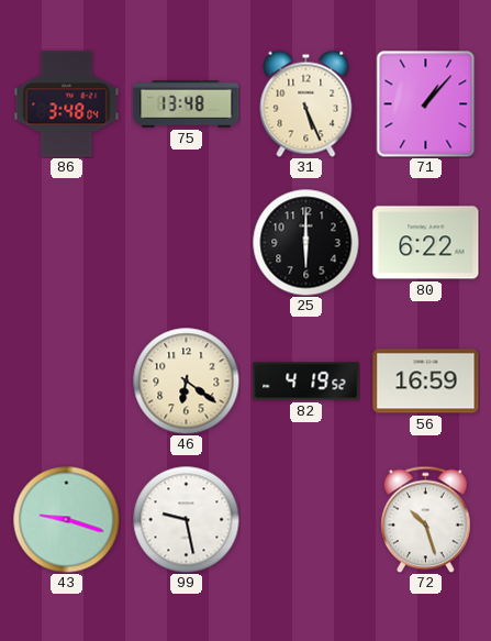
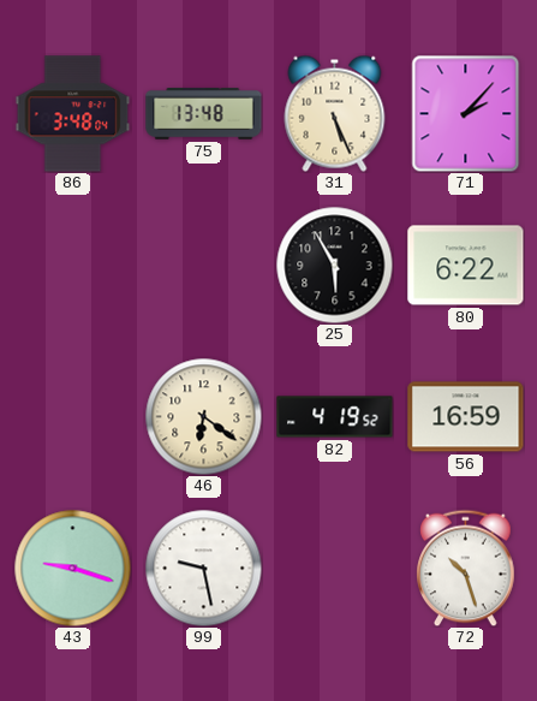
71: 1:07 -> 2:07
25: 6:00 -> 5:55
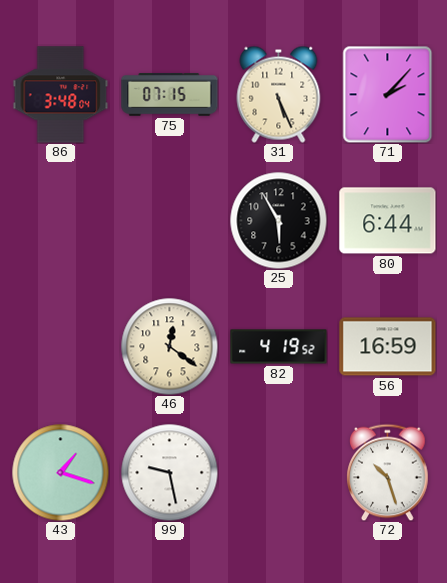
75: 13:48 -> 07:15
80: 6:22 -> 6:44
46: 6:21 -> 12:21
43: 9:18 -> 1:18
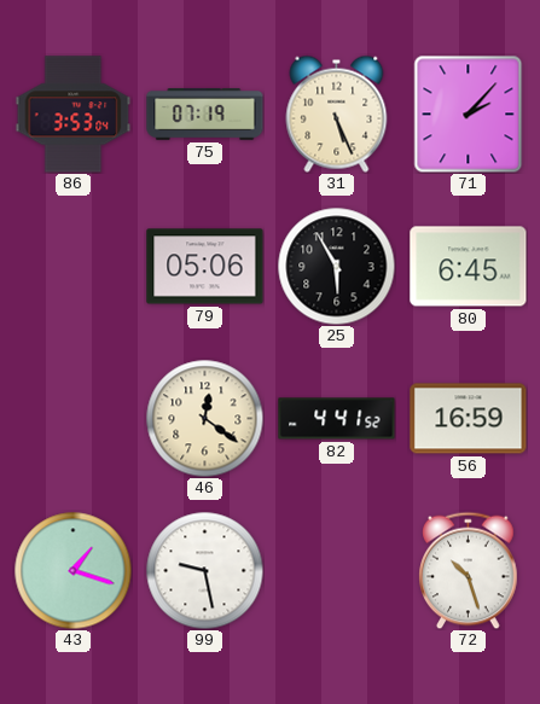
86: 3:48 -> 3:53
75: 07:15 -> 07:19
79: none -> 05:06
80: 6:44 -> 6:45
82: 4:19 -> 4:41
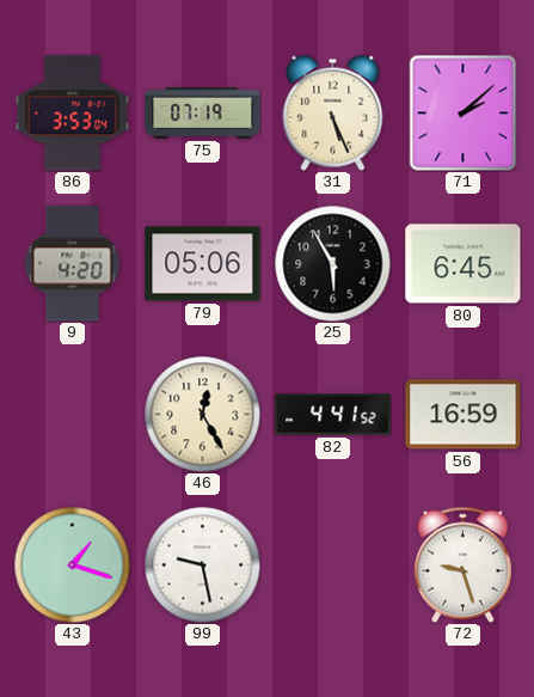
71: 2:07 -> 2:08
9: none -> 4:20
46: 12:21 -> 12:25
72: 10:27 -> 9:27
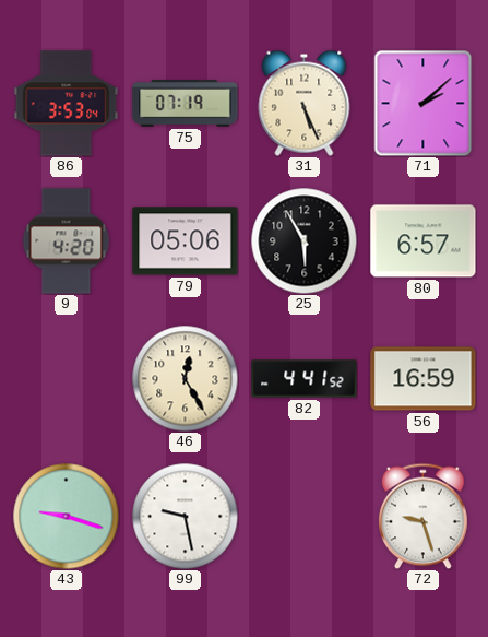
80: 6:45 -> 6:57
43: 1:18 -> 9:18
